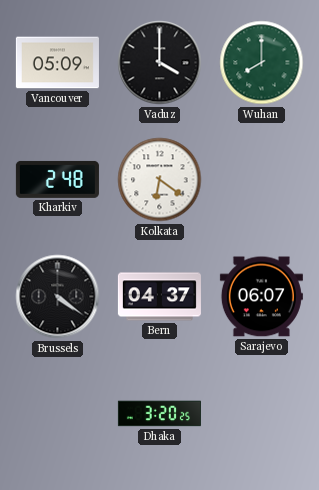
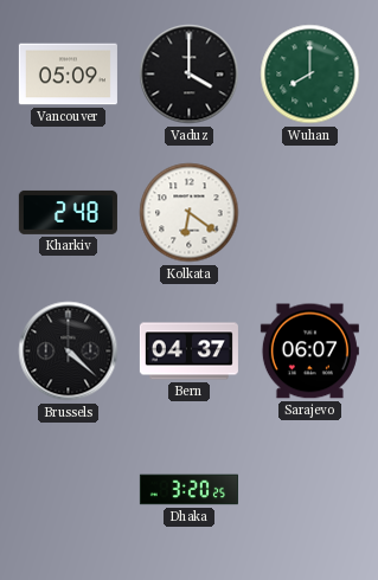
Brussels: 4:21 -> 4:22
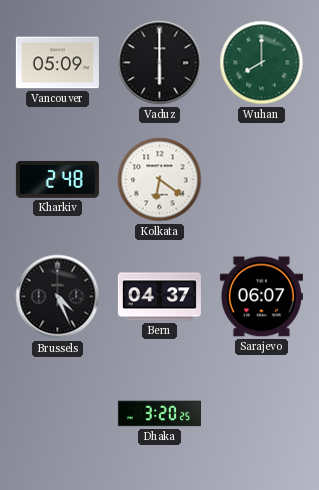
Vaduz: 4:00 -> 6:00
Brussels: 4:22 -> 4:26
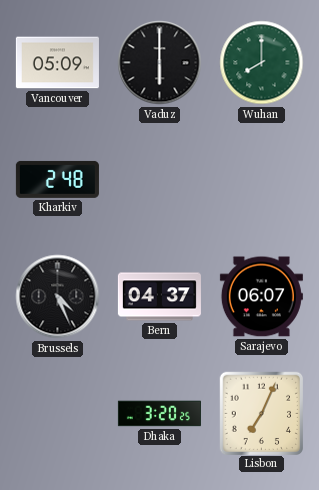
Kolkata: 6:21 -> none
Lisbon: none -> 7:04
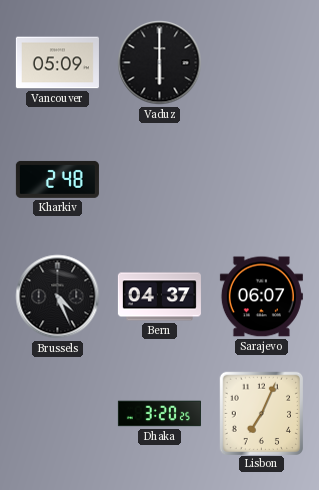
Wuhan: 8:00 -> none
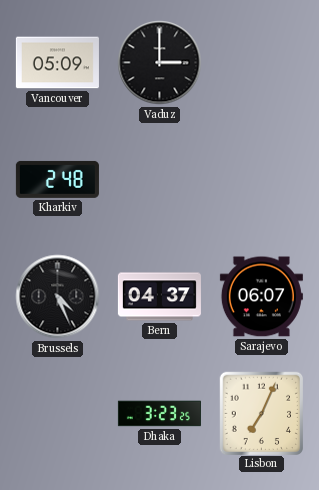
Vaduz: 6:00 -> 3:00
Dhaka: 3:20 -> 3:23
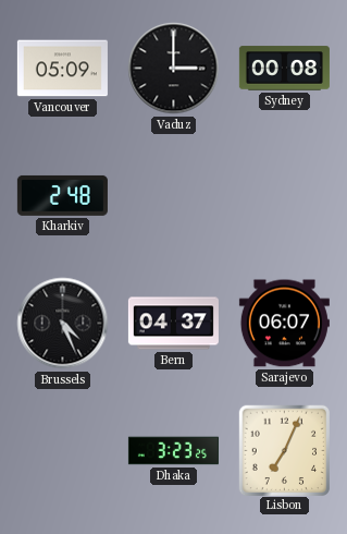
Sydney: none -> 00:08
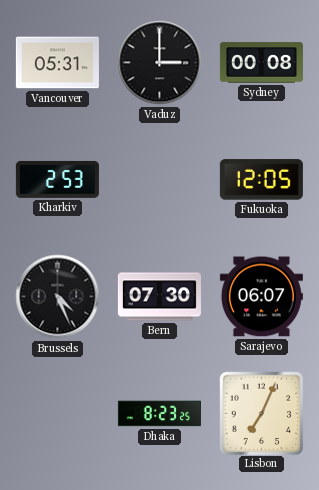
Vancouver: 05:09 -> 05:31
Kharkiv: 2:48 -> 2:53
Fukuoka: none -> 12:05
Bern: 04:37 -> 07:30
Dhaka: 3:23 -> 8:23
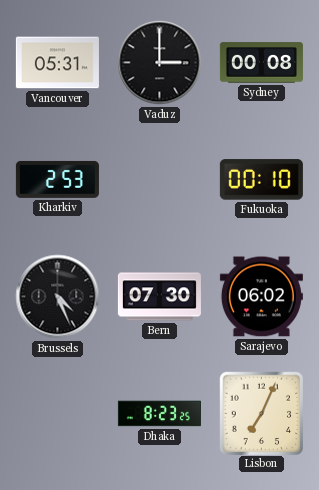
Fukuoka: 12:05 -> 00:10
Sarajevo: 06:07 -> 06:02
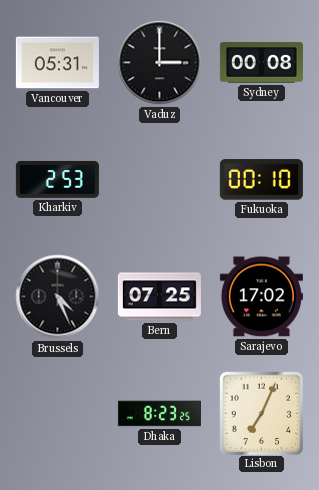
Bern: 07:30 -> 07:25
Sarajevo: 06:02 -> 17:02
